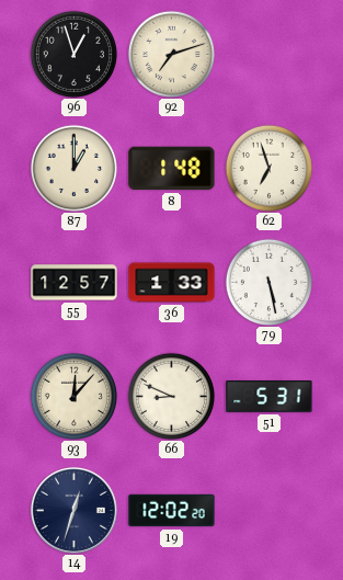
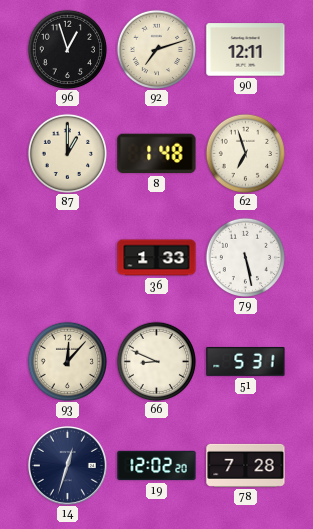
90: none -> 12:11
55: 12:57 -> none
78: none -> 7:28
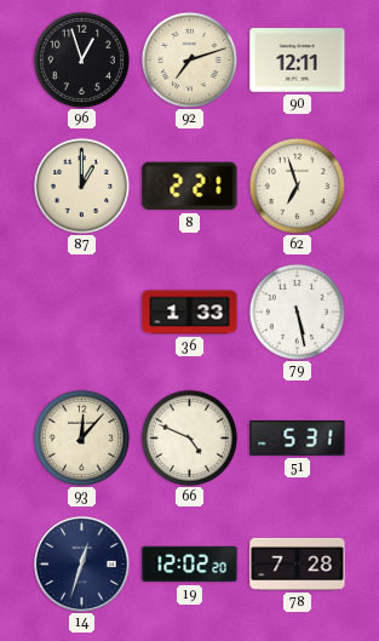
8: 1:48 -> 2:21
66: 8:49 -> 4:49
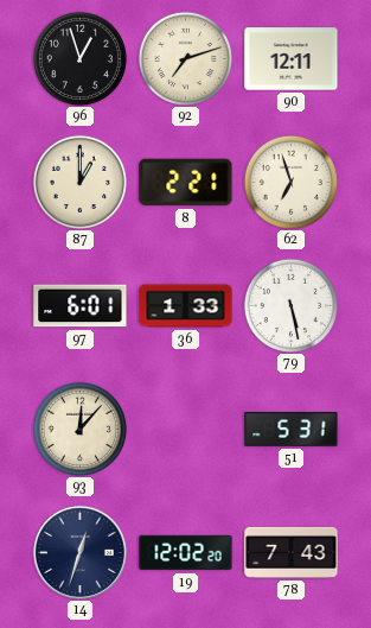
97: none -> 6:01
66: 4:49 -> none
78: 7:28 -> 7:43
